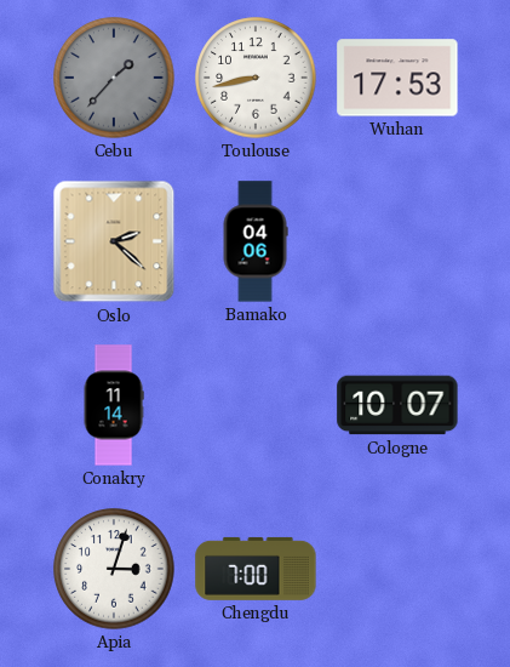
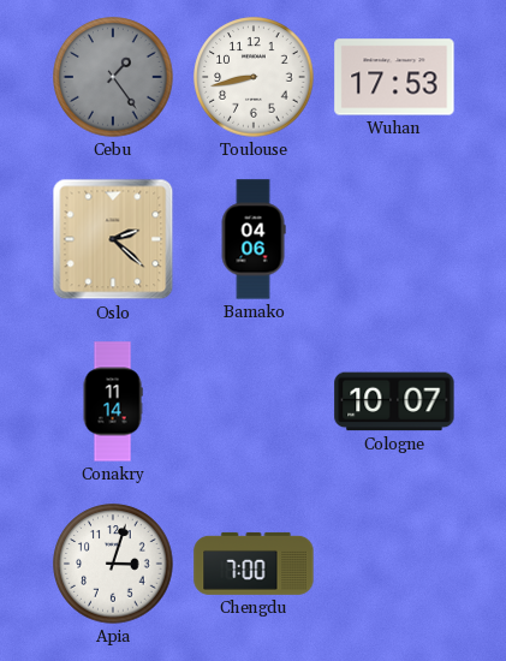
Cebu: 1:37 -> 1:24
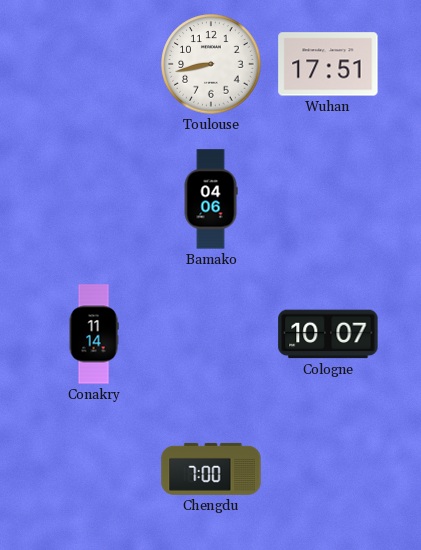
Cebu: 1:24 -> none
Wuhan: 17:53 -> 17:51
Oslo: 2:22 -> none
Apia: 3:03 -> none
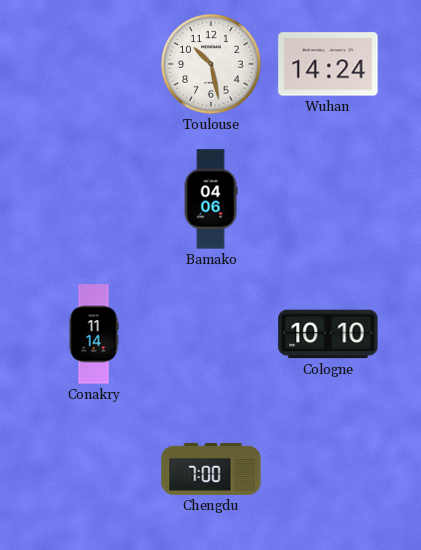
Toulouse: 8:43 -> 10:28
Wuhan: 17:51 -> 14:24
Cologne: 10:07 -> 10:10
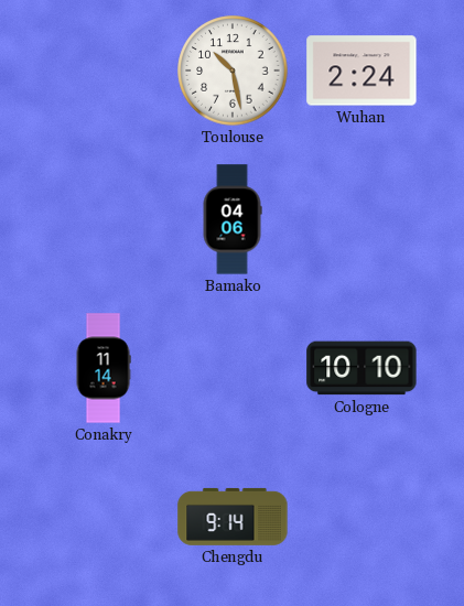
Wuhan: 14:24 -> 2:24
Chengdu: 7:00 -> 9:14
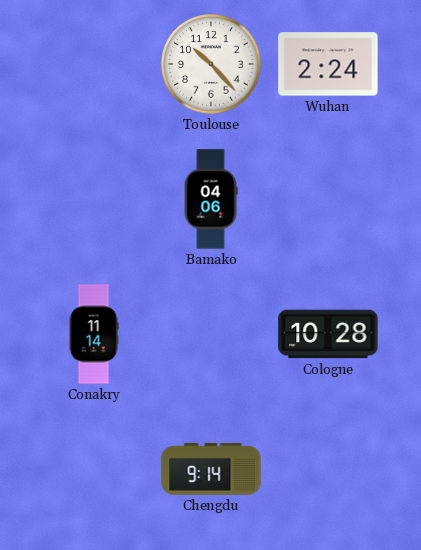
Toulouse: 10:28 -> 10:23
Cologne: 10:10 -> 10:28
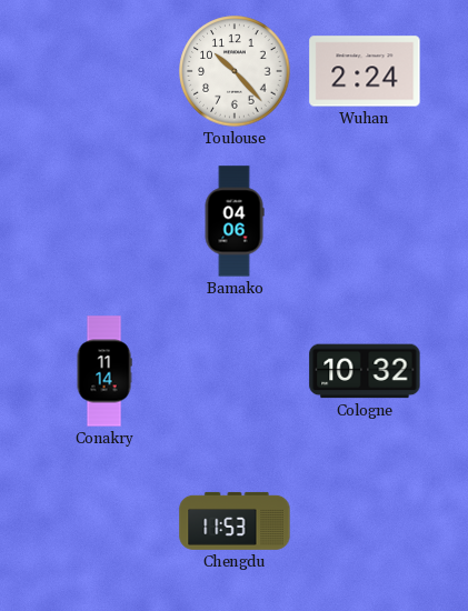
Cologne: 10:28 -> 10:32
Chengdu: 9:14 -> 11:53
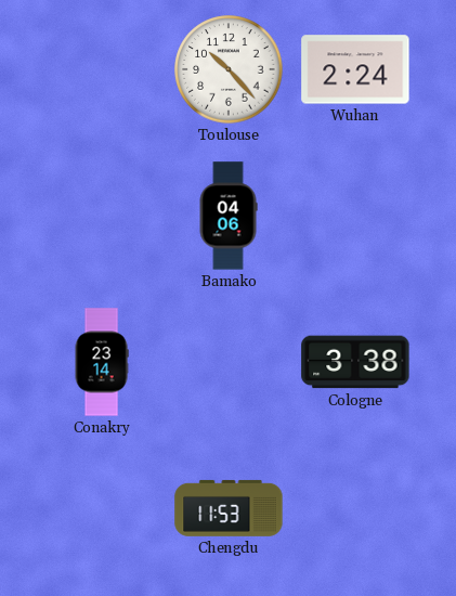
Conakry: 11:14 -> 23:14
Cologne: 10:32 -> 3:38
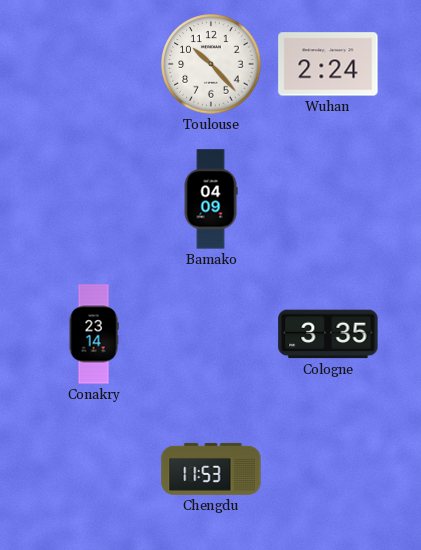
Bamako: 04:06 -> 04:09
Cologne: 3:38 -> 3:35
